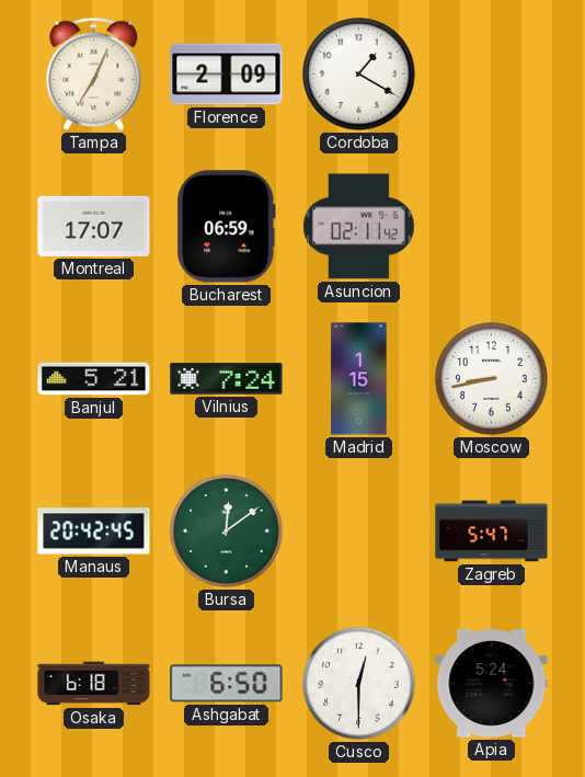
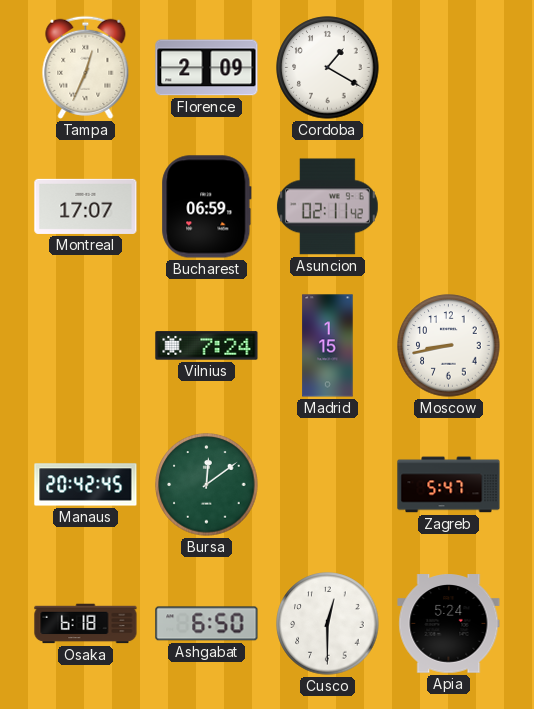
Tampa: 7:04 -> 12:34
Banjul: 5:21 -> none
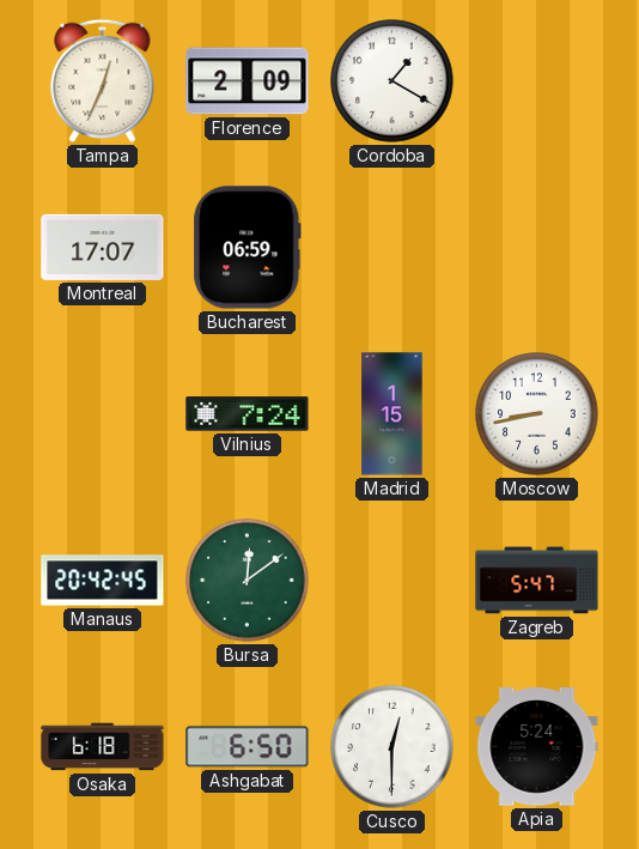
Asuncion: 02:11 -> none
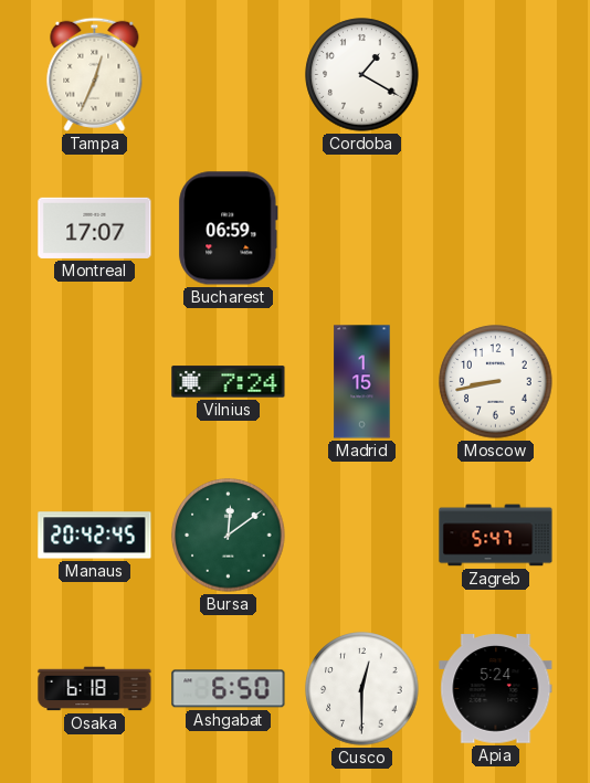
Florence: 2:09 -> none
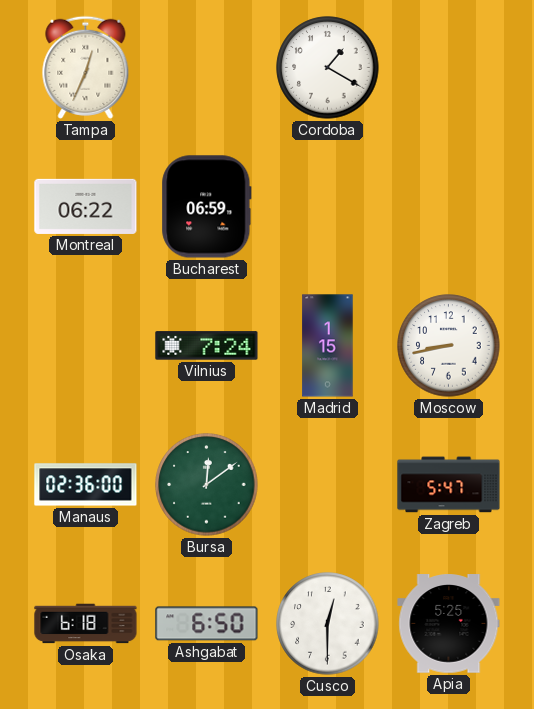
Montreal: 17:07 -> 06:22
Manaus: 20:42 -> 02:36
Apia: 5:24 -> 5:25
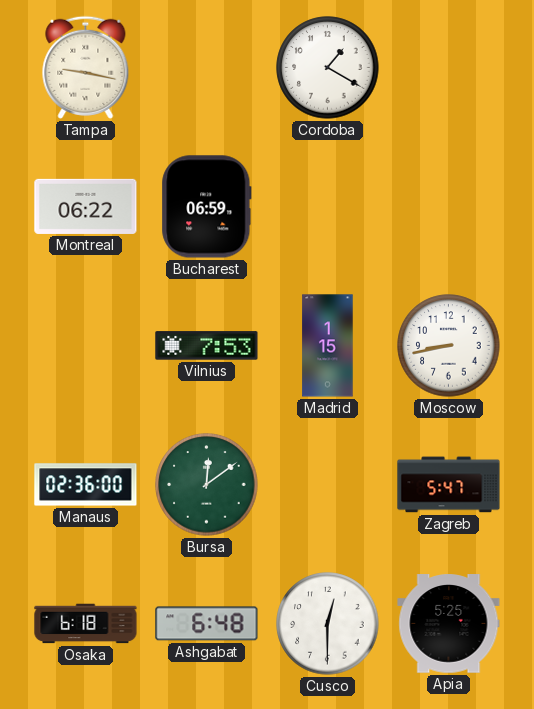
Tampa: 12:34 -> 9:17
Vilnius: 7:24 -> 7:53
Ashgabat: 6:50 -> 6:48
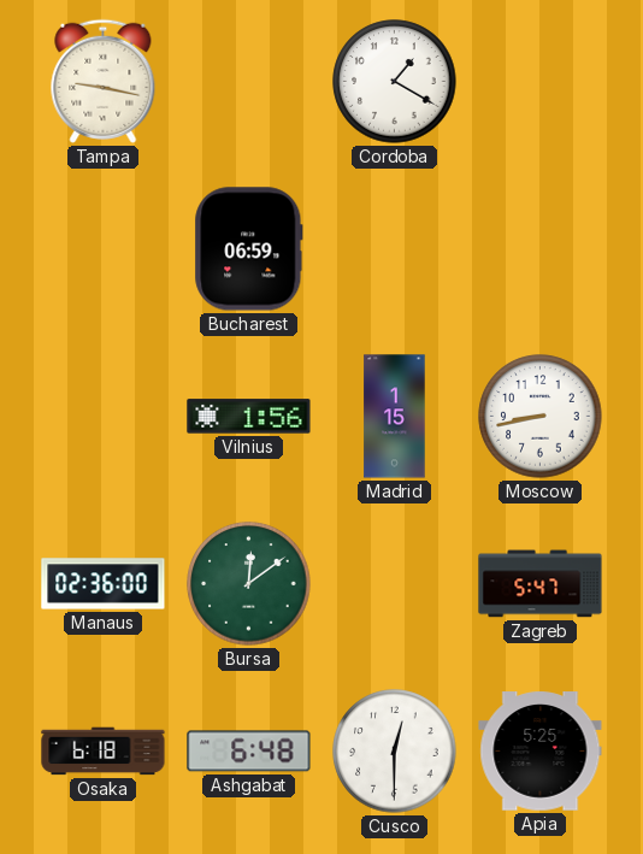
Montreal: 06:22 -> none
Vilnius: 7:53 -> 1:56
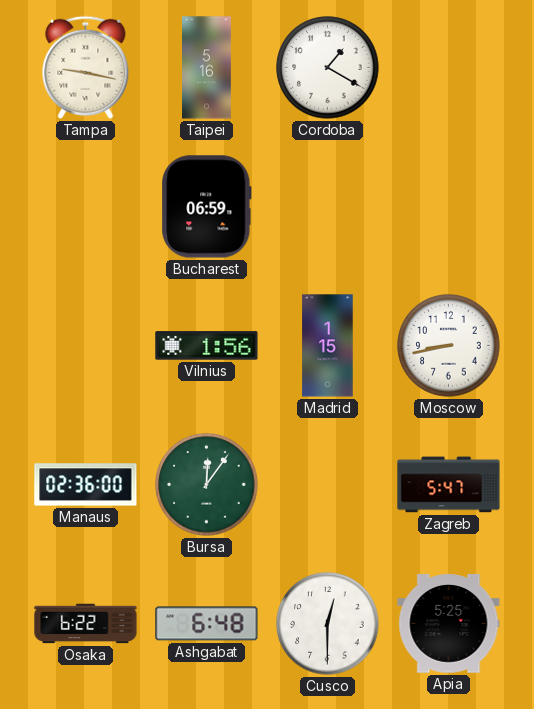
Taipei: none -> 5:16
Bursa: 12:09 -> 12:06
Osaka: 6:18 -> 6:22
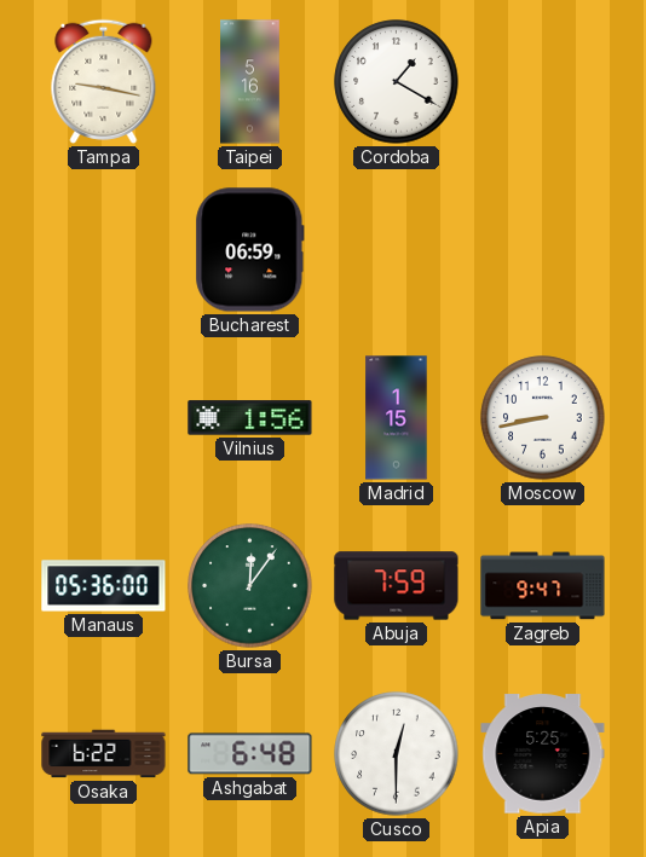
Manaus: 02:36 -> 05:36
Abuja: none -> 7:59
Zagreb: 5:47 -> 9:47
